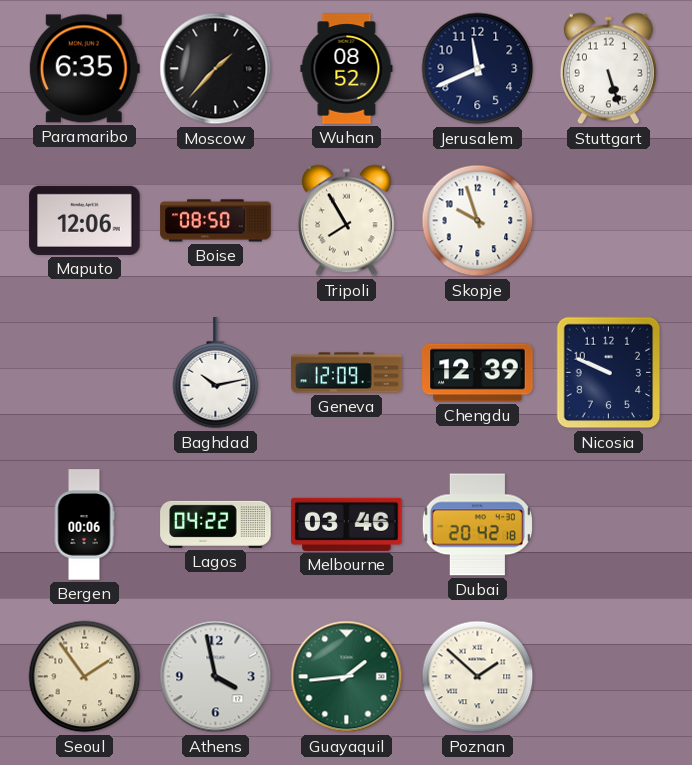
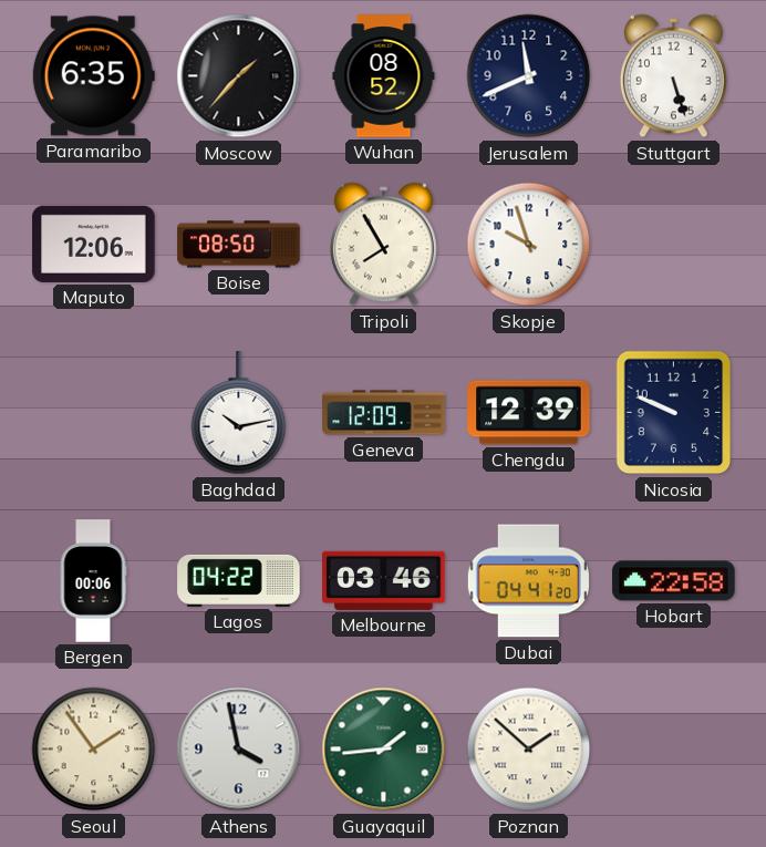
Dubai: 20:42 -> 04:41
Hobart: none -> 22:58
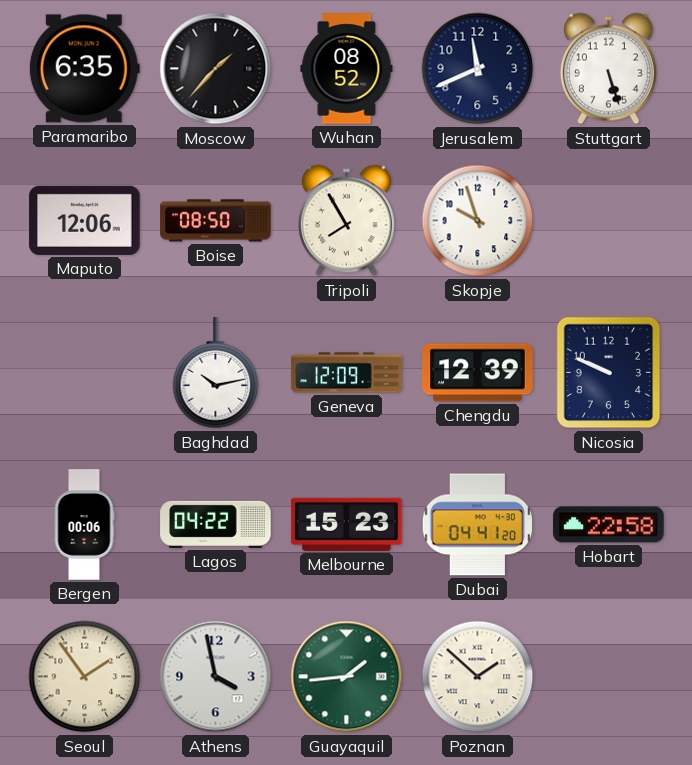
Melbourne: 03:46 -> 15:23
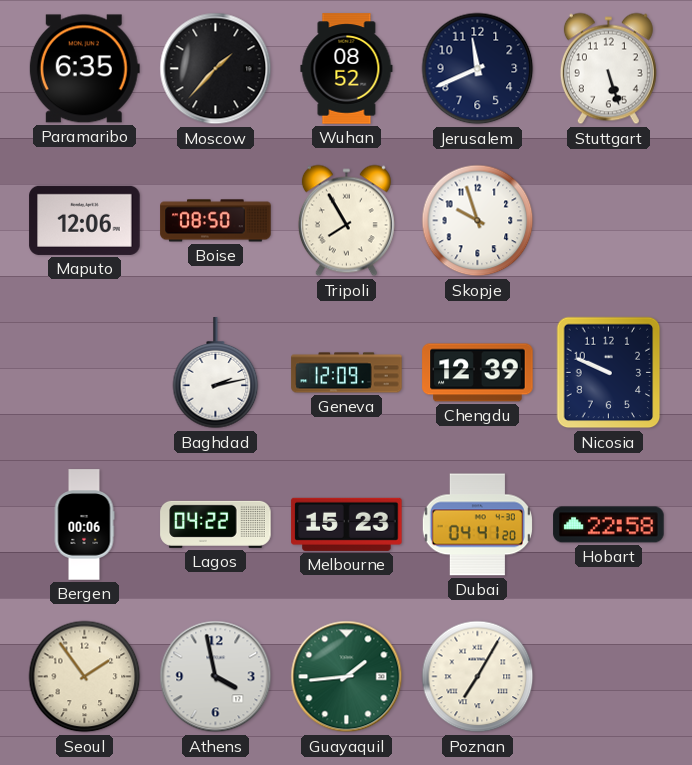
Baghdad: 10:13 -> 2:13
Poznan: 1:52 -> 7:05
